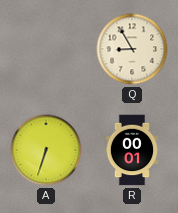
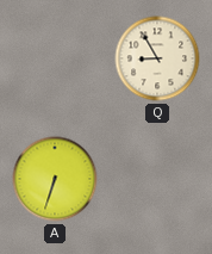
R: 00:01 -> none
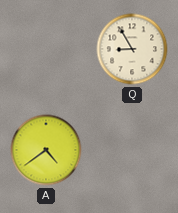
A: 6:33 -> 4:39
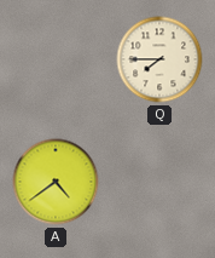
Q: 8:55 -> 7:45
